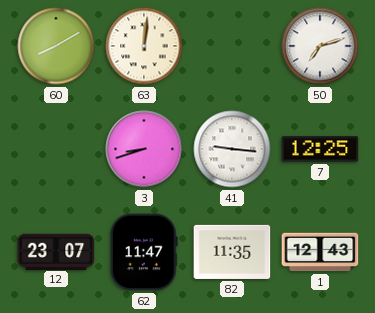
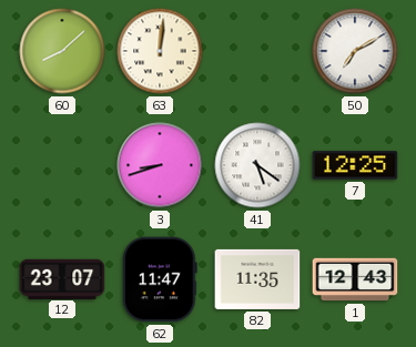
60: 8:10 -> 8:08
50: 7:12 -> 7:10
41: 9:16 -> 5:21
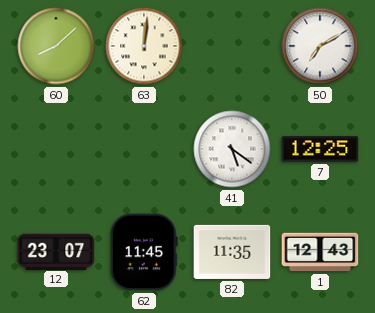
3: 8:42 -> none
62: 11:47 -> 11:45
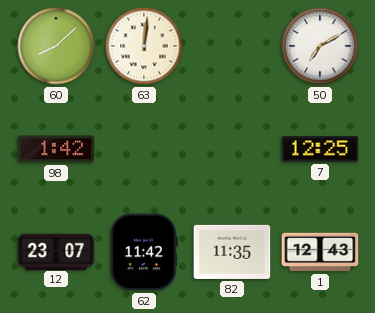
98: none -> 1:42
41: 5:21 -> none
62: 11:45 -> 11:42
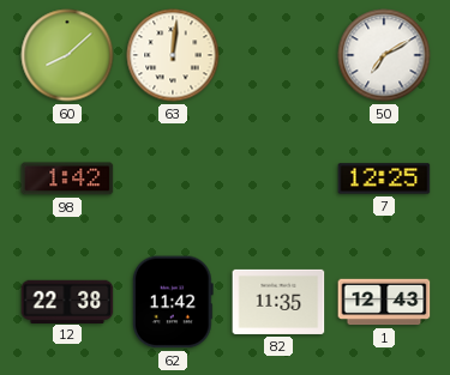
12: 23:07 -> 22:38
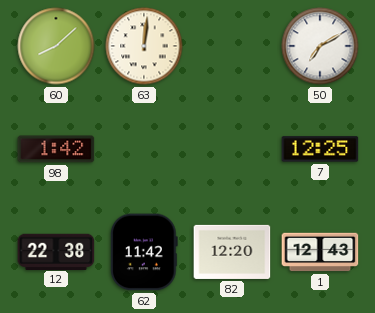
82: 11:35 -> 12:20
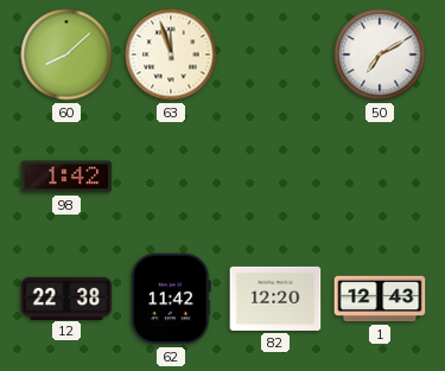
63: 12:01 -> 11:57
7: 12:25 -> none
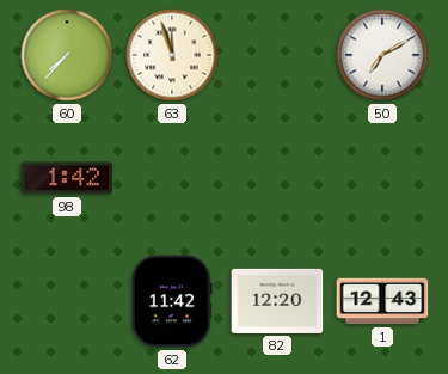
60: 8:08 -> 7:37
12: 22:38 -> none
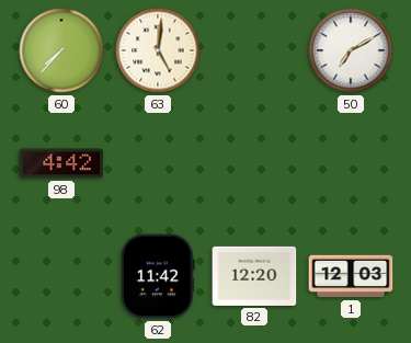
63: 11:57 -> 5:01
98: 1:42 -> 4:42
1: 12:43 -> 12:03
